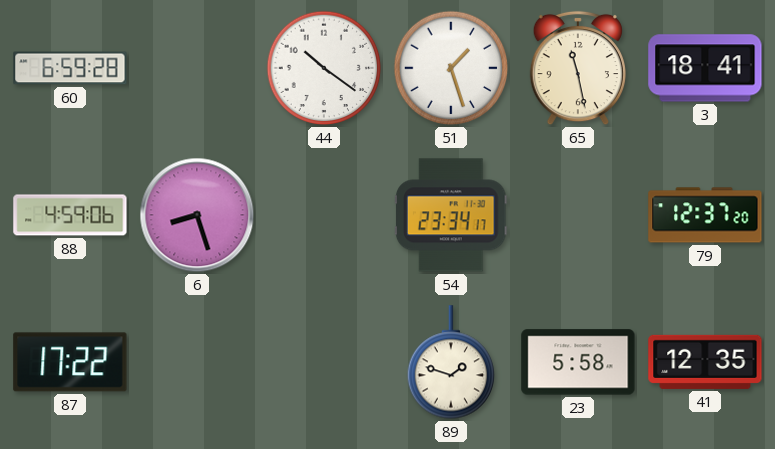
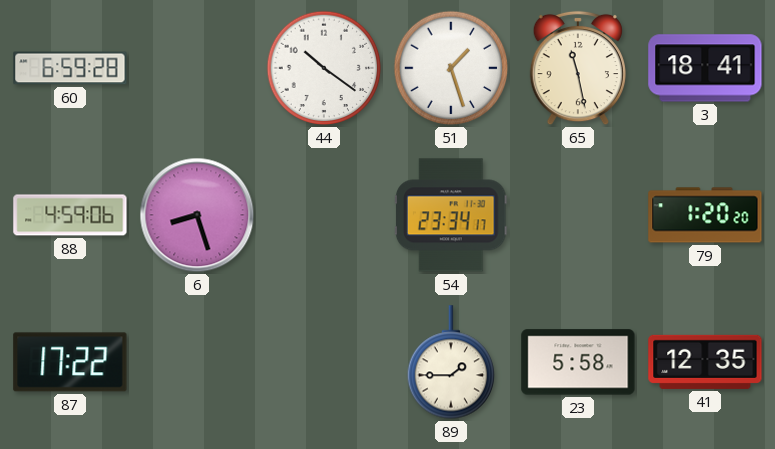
79: 12:37 -> 1:20
89: 1:48 -> 1:45
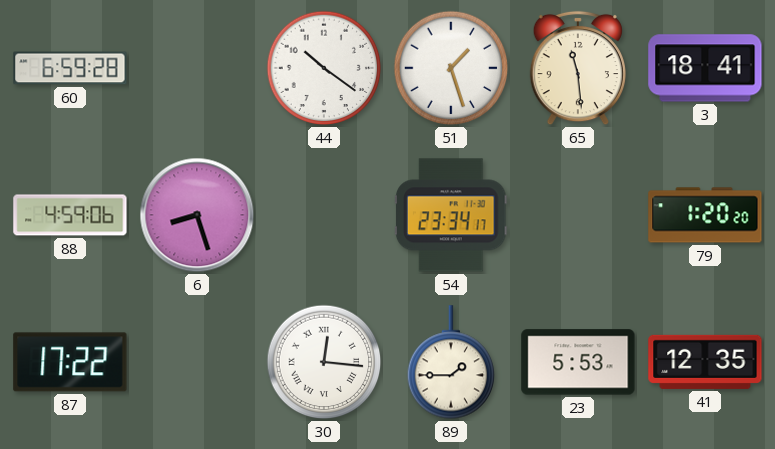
65: 11:28 -> 11:29
30: none -> 12:16
23: 5:58 -> 5:53
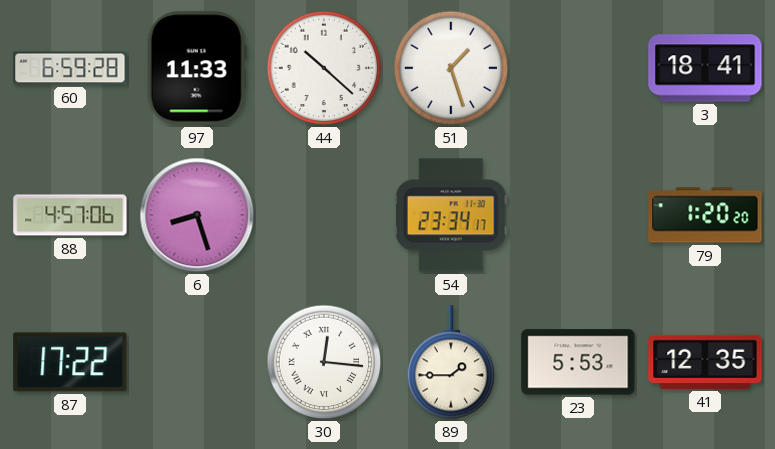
97: none -> 11:33
44: 10:21 -> 10:22
65: 11:29 -> none
88: 4:59 -> 4:57
